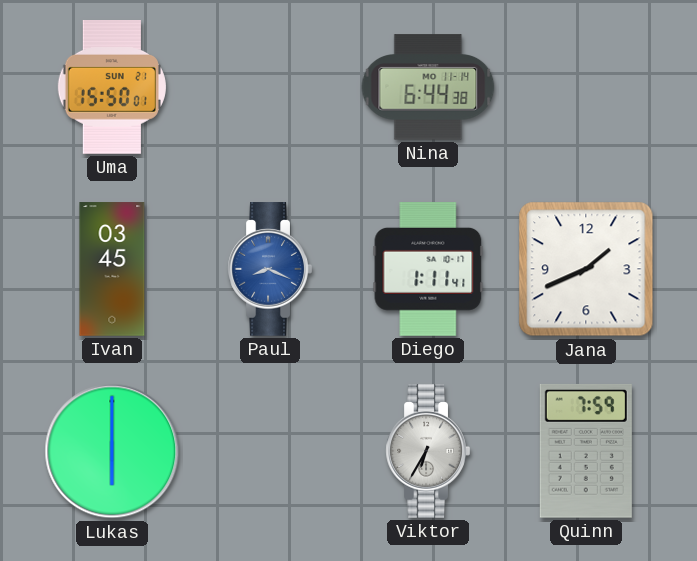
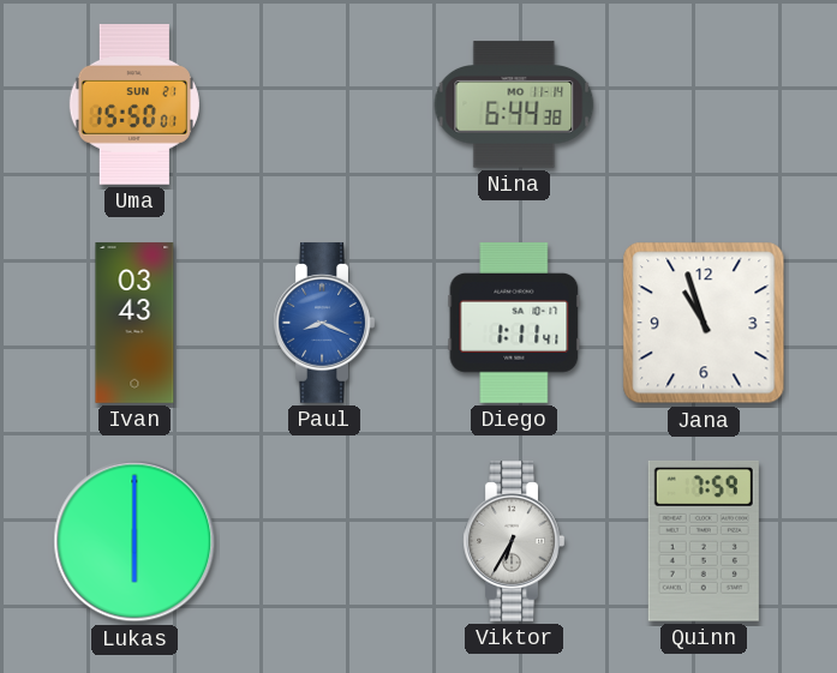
Ivan: 03:45 -> 03:43
Jana: 1:41 -> 10:57
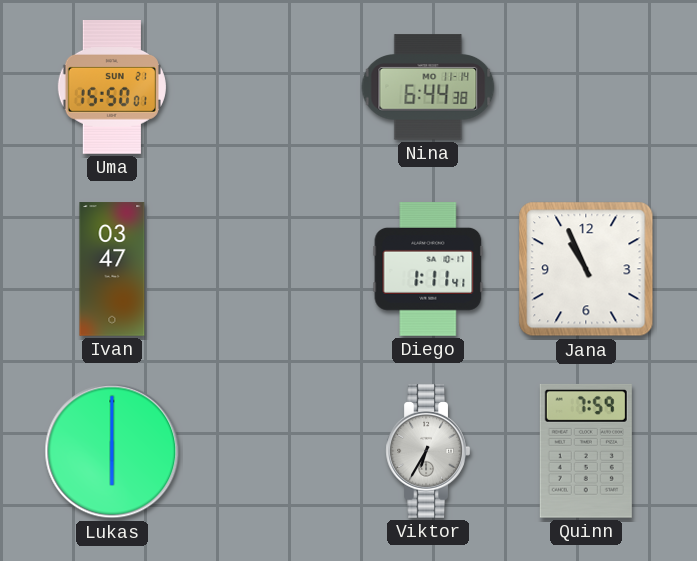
Ivan: 03:43 -> 03:47
Paul: 8:19 -> none
Jana: 10:57 -> 10:56
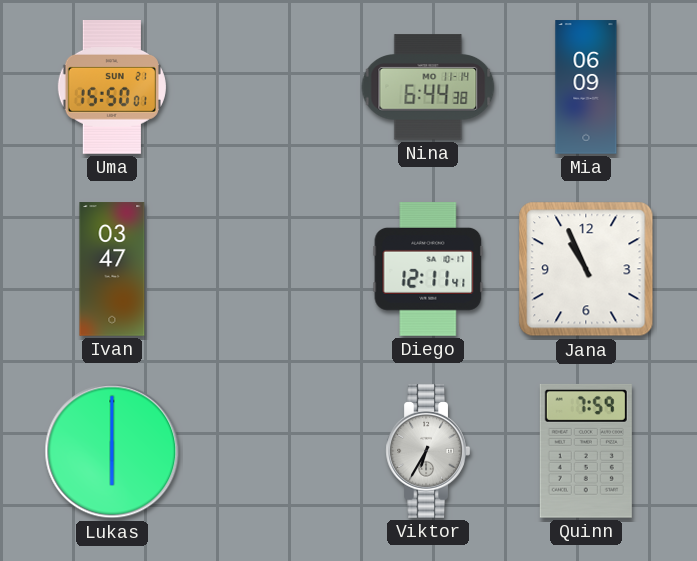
Mia: none -> 06:09
Diego: 1:11 -> 12:11
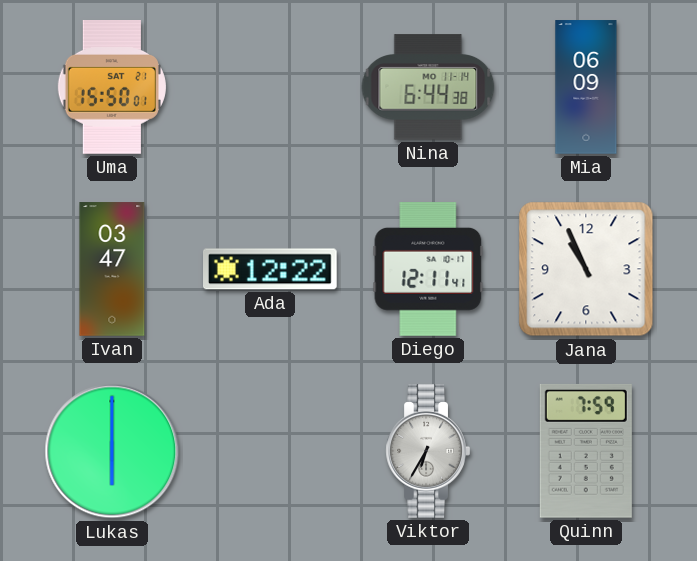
Uma date: SUN 21 -> SAT 21
Ada: none -> 12:22
